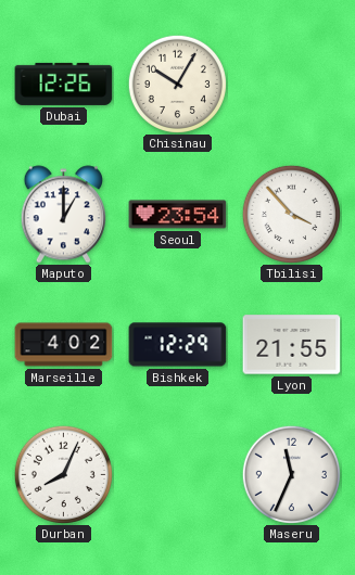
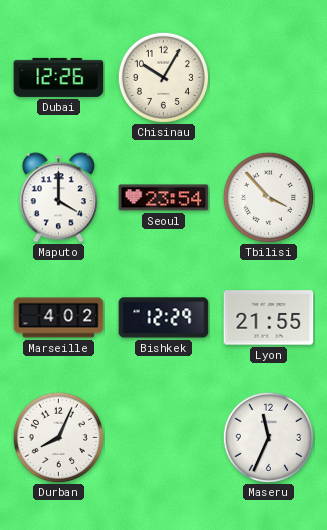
Maputo: 1:00 -> 4:00
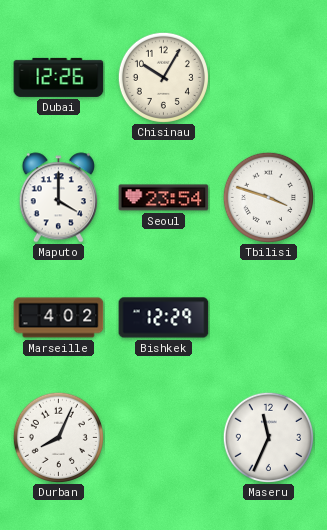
Tbilisi: 3:53 -> 3:48
Lyon: 21:55 -> none
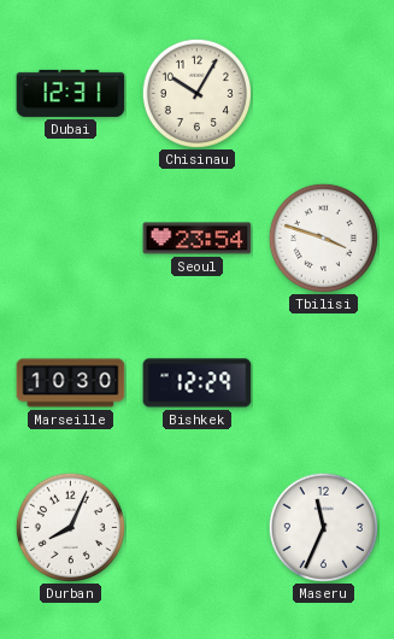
Dubai: 12:26 -> 12:31
Maputo: 4:00 -> none
Marseille: 4:02 -> 10:30
